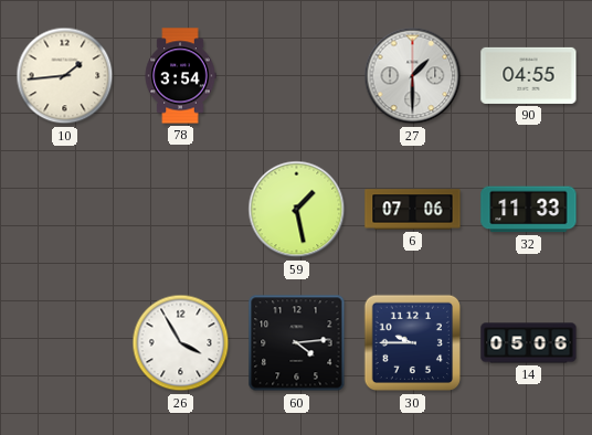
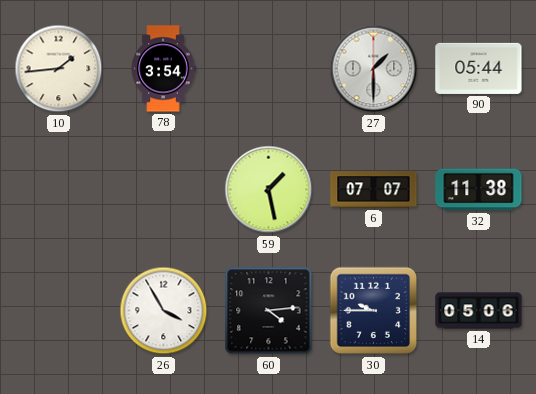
90: 04:55 -> 05:44
6: 07:06 -> 07:07
32: 11:33 -> 11:38
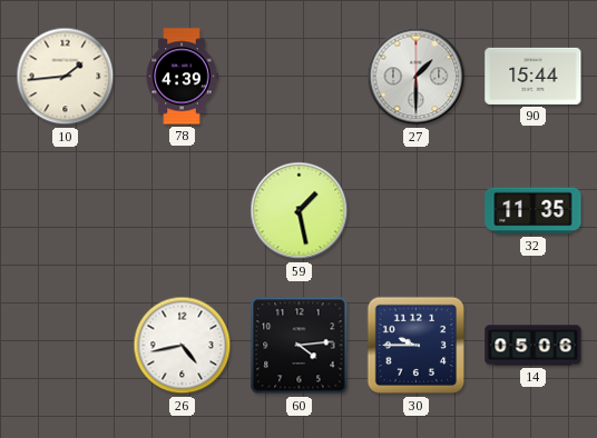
78: 3:54 -> 4:39
90: 05:44 -> 15:44
6: 07:07 -> none
32: 11:38 -> 11:35
26: 3:55 -> 4:43
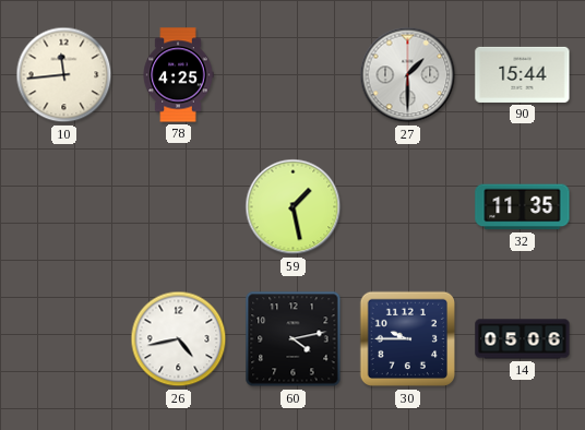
10: 1:44 -> 11:44
78: 4:39 -> 4:25
60: 4:14 -> 4:13
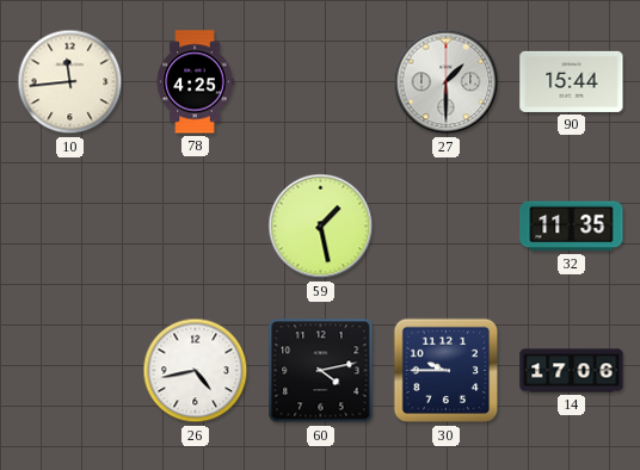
14: 05:06 -> 17:06
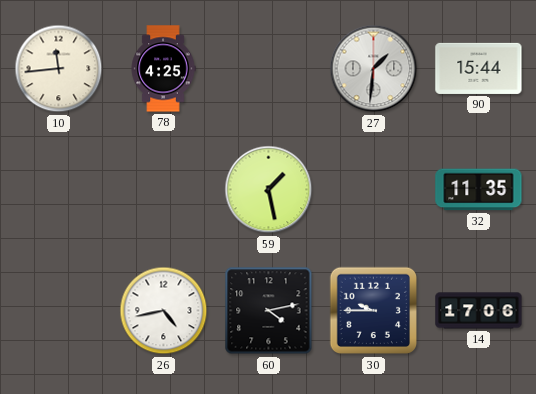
27: 1:30 -> 1:31
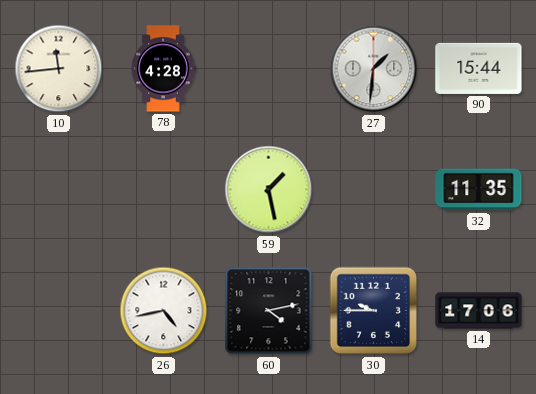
78: 4:25 -> 4:28
